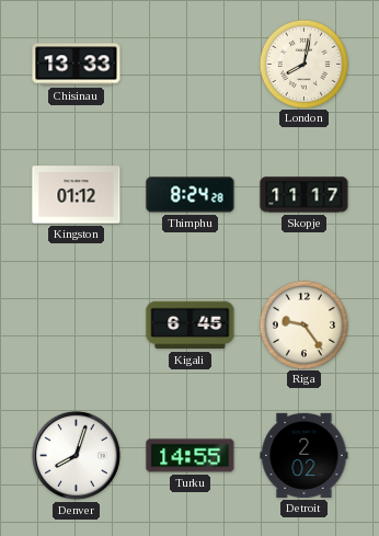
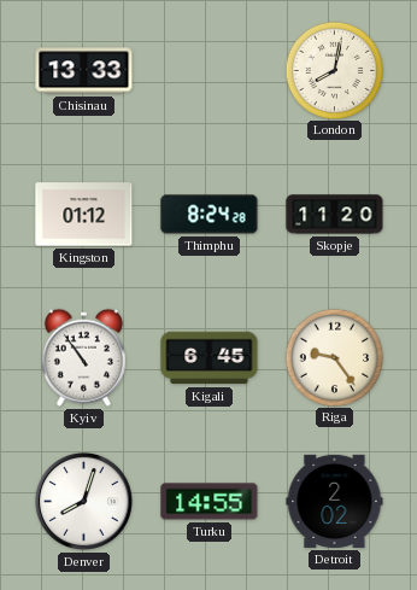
Skopje: 11:17 -> 11:20
Kyiv: none -> 10:54
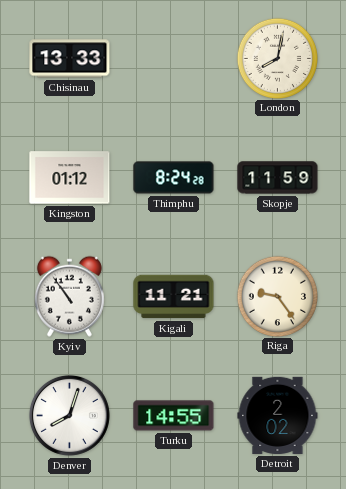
Skopje: 11:20 -> 11:59
Kigali: 6:45 -> 11:21
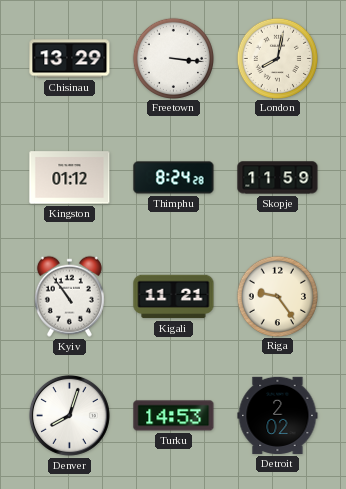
Chisinau: 13:33 -> 13:29
Freetown: none -> 3:16
Turku: 14:55 -> 14:53
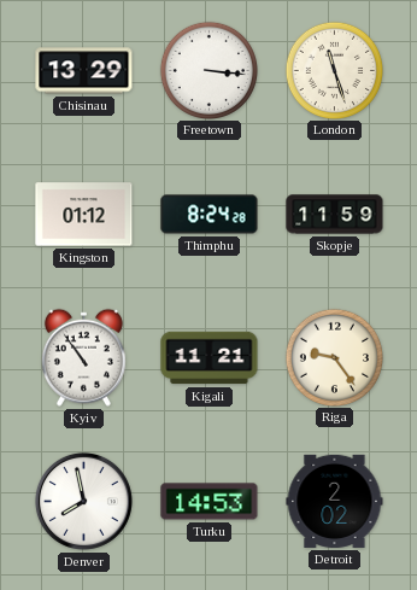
London: 8:02 -> 11:27
Denver: 8:03 -> 7:58
